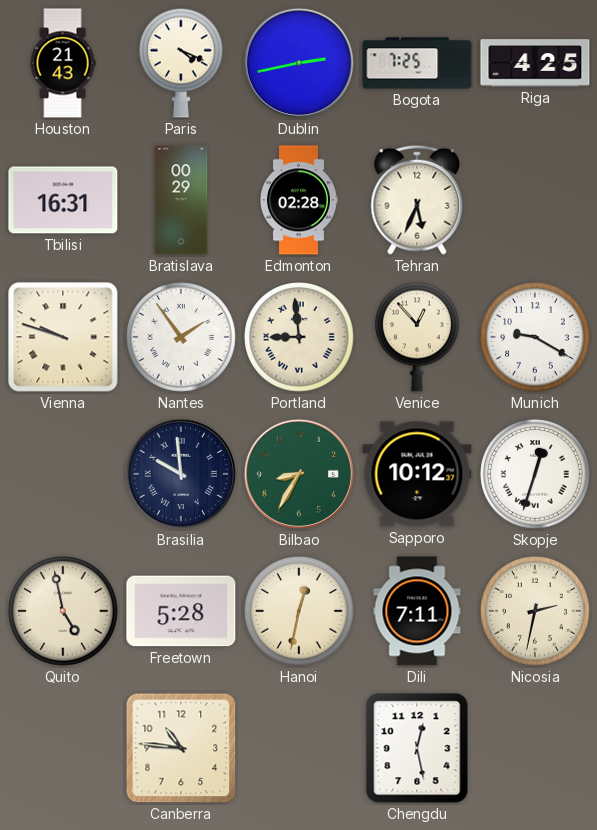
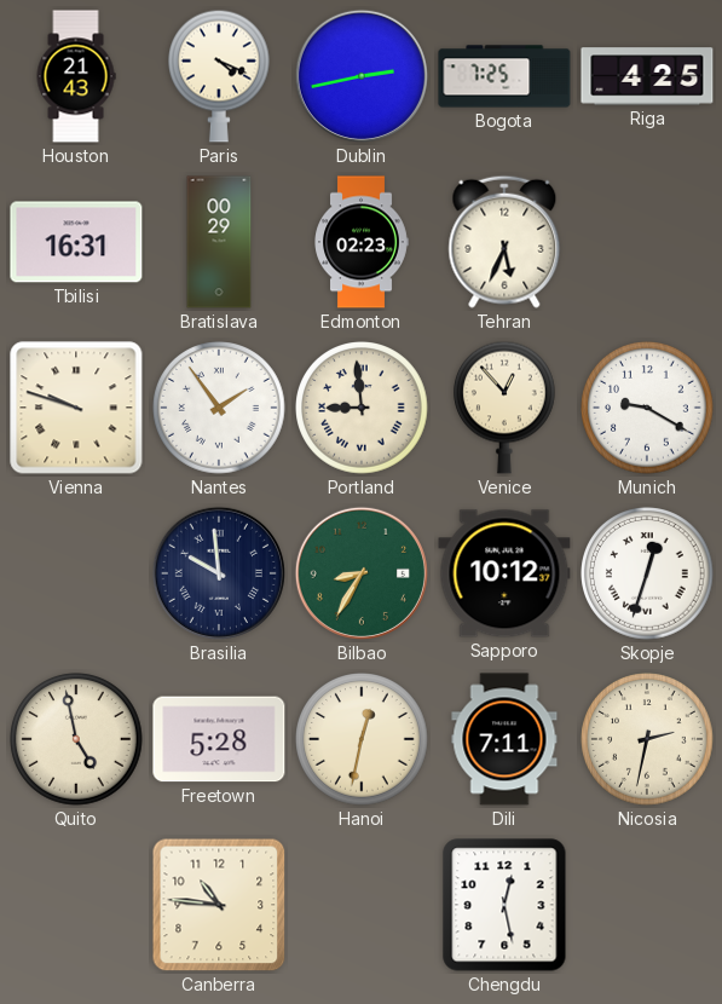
Edmonton: 02:28 -> 02:23
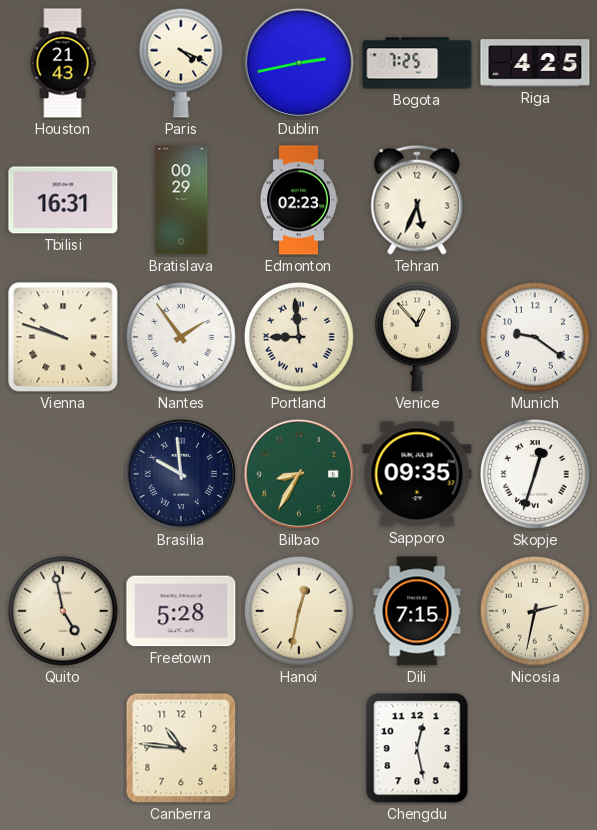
Munich: 9:20 -> 9:21
Sapporo: 10:12 -> 09:35
Dili: 7:11 -> 7:15
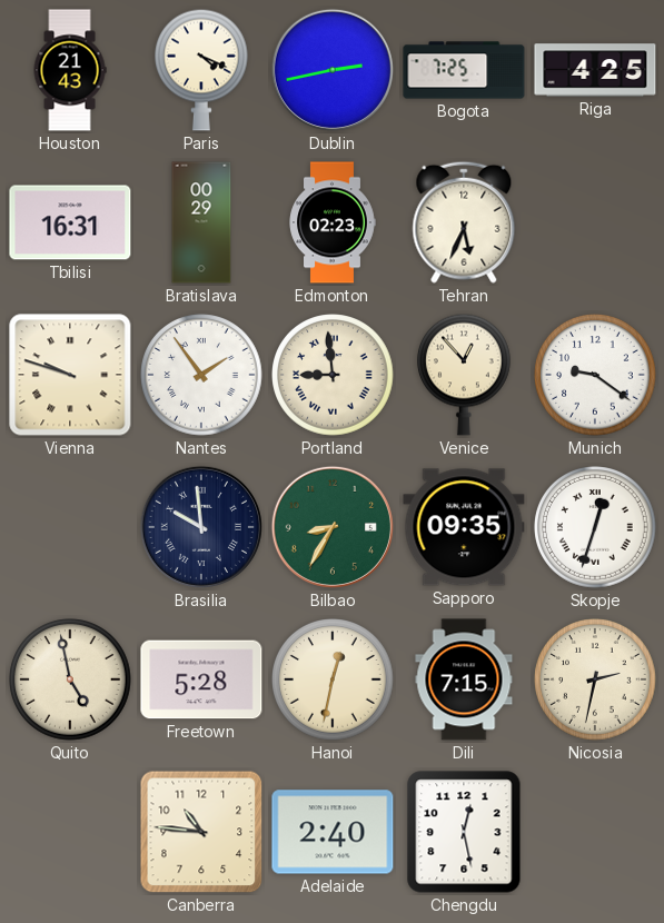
Adelaide: none -> 2:40
